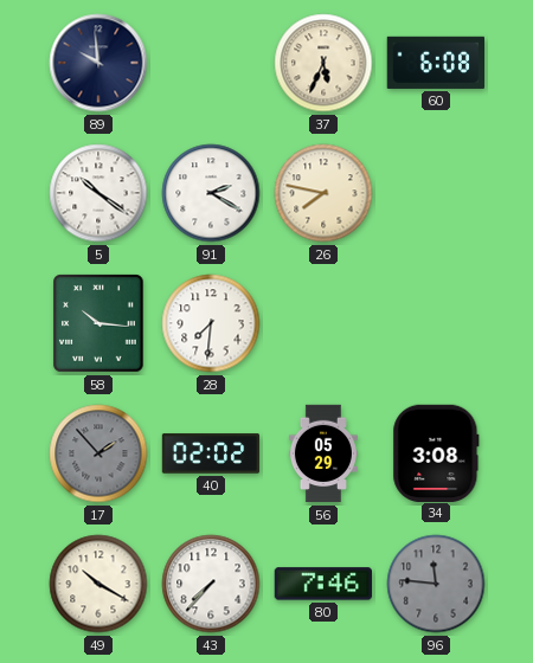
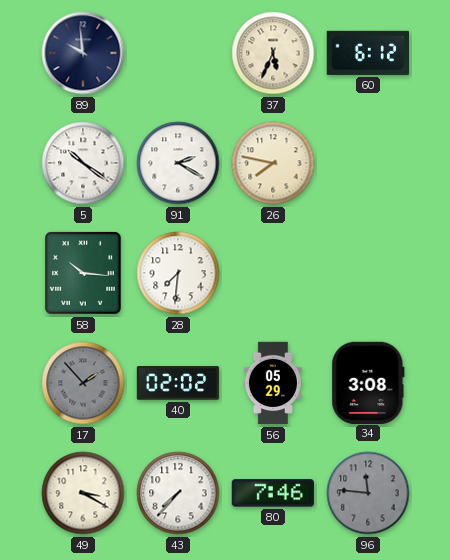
60: 6:08 -> 6:12
49: 10:20 -> 3:20
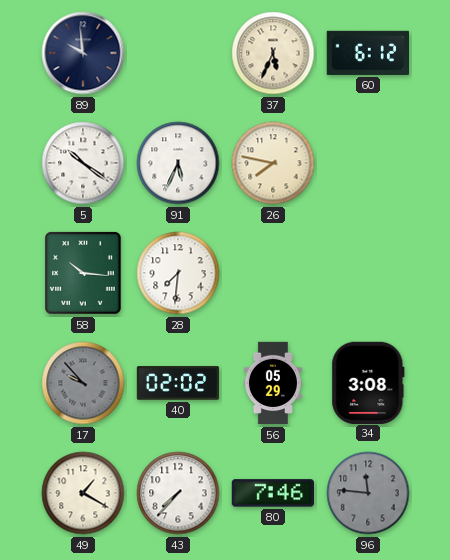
91: 2:20 -> 5:34
17: 1:53 -> 9:53
49: 3:20 -> 1:20
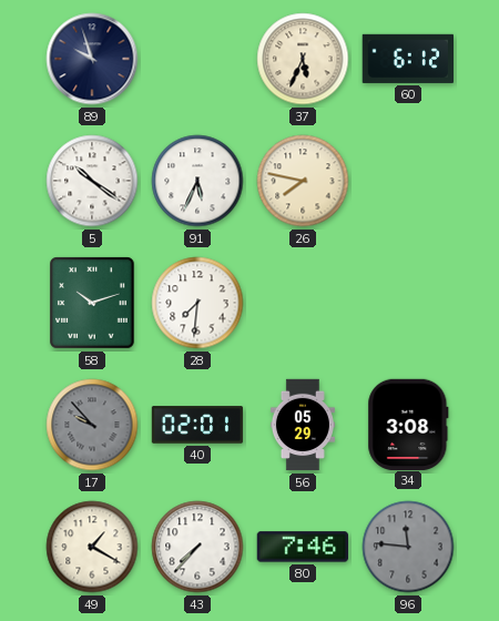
89: 9:59 -> 9:57
58: 10:16 -> 10:12
40: 02:02 -> 02:01
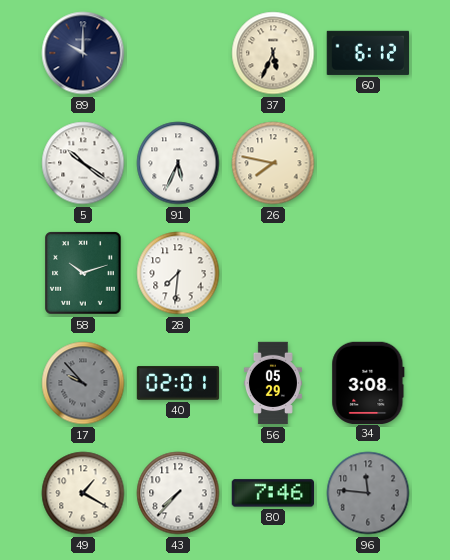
89: 9:57 -> 10:00
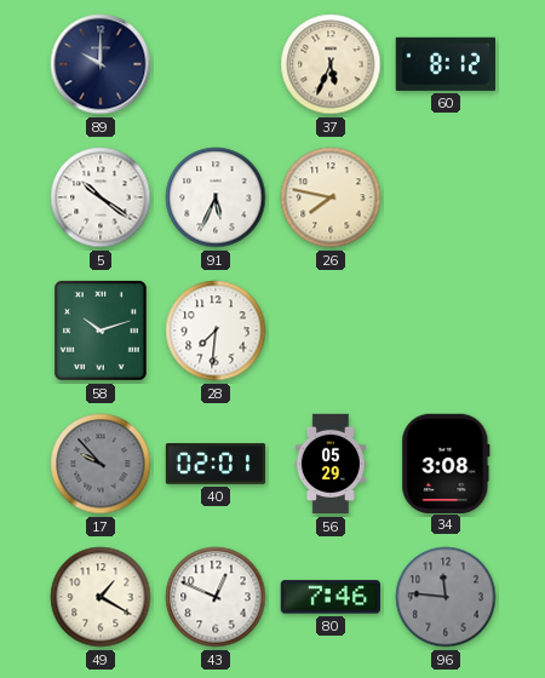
60: 6:12 -> 8:12
43: 7:37 -> 12:49
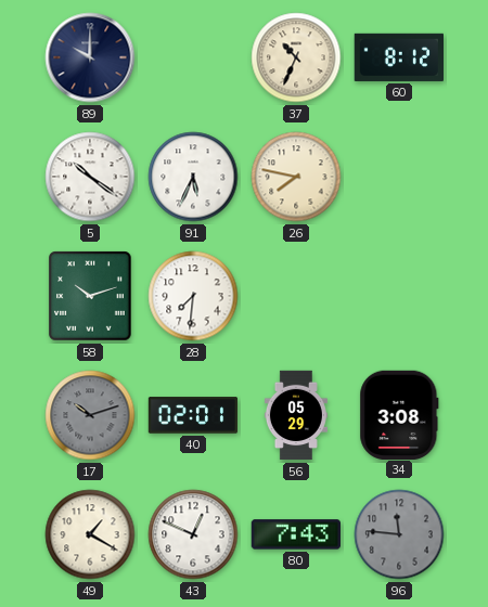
37: 5:34 -> 10:34
17: 9:53 -> 10:12
80: 7:46 -> 7:43
